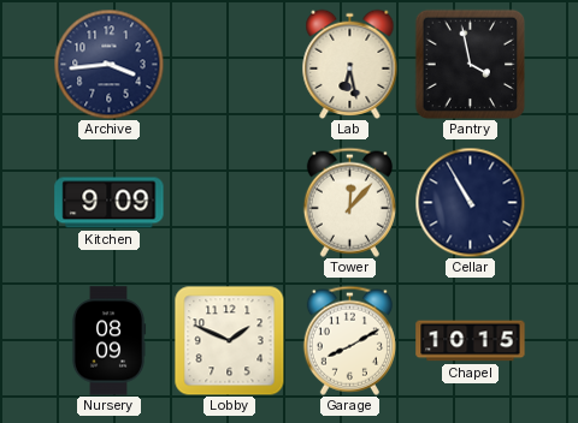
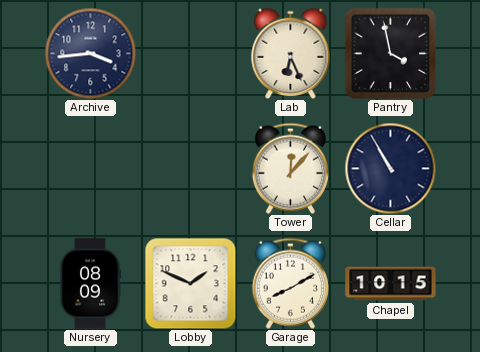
Lab: 6:28 -> 6:26
Kitchen: 9:09 -> none
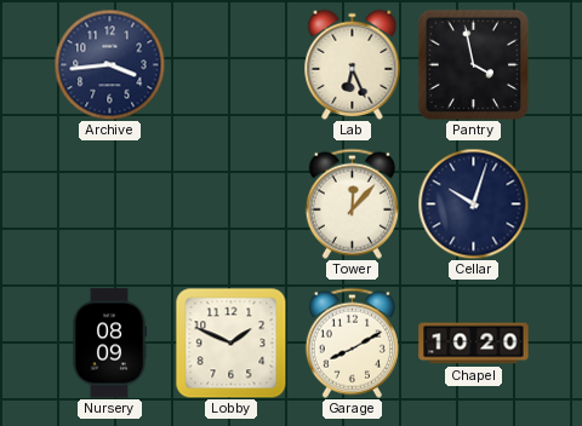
Cellar: 10:55 -> 10:03
Chapel: 10:15 -> 10:20
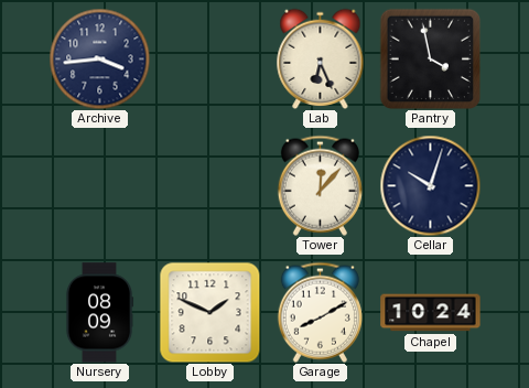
Chapel: 10:20 -> 10:24
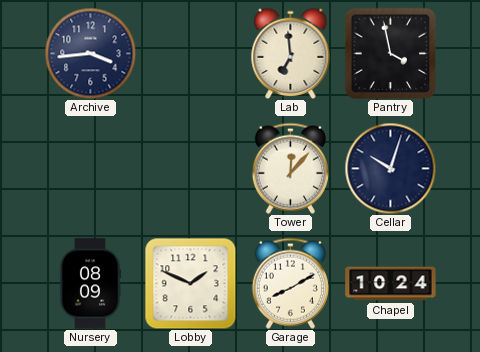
Lab: 6:26 -> 6:59
